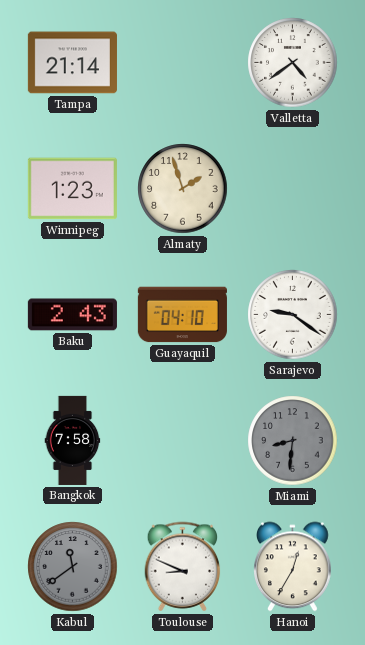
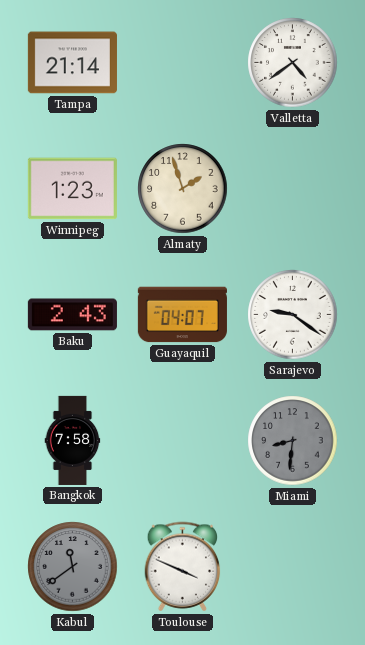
Guayaquil: 04:10 -> 04:07
Toulouse: 8:49 -> 3:49
Hanoi: 12:35 -> none
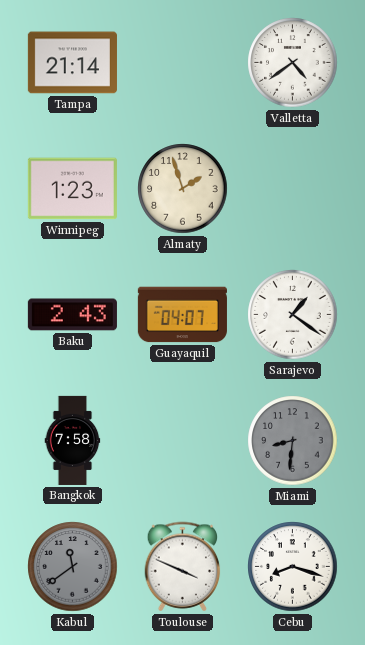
Sarajevo: 9:21 -> 1:21
Cebu: none -> 8:18
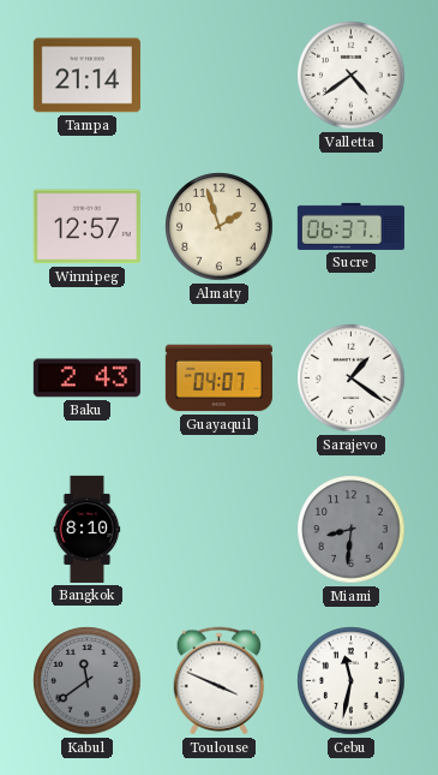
Winnipeg: 1:23 -> 12:57
Sucre: none -> 06:37
Bangkok: 7:58 -> 8:10
Cebu: 8:18 -> 11:32
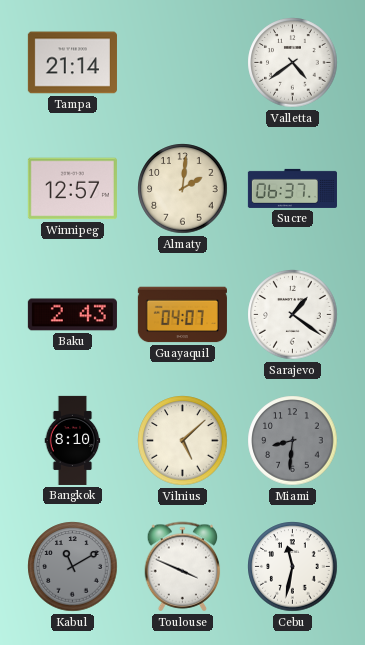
Almaty: 1:57 -> 2:01
Vilnius: none -> 5:08
Kabul: 11:39 -> 11:10
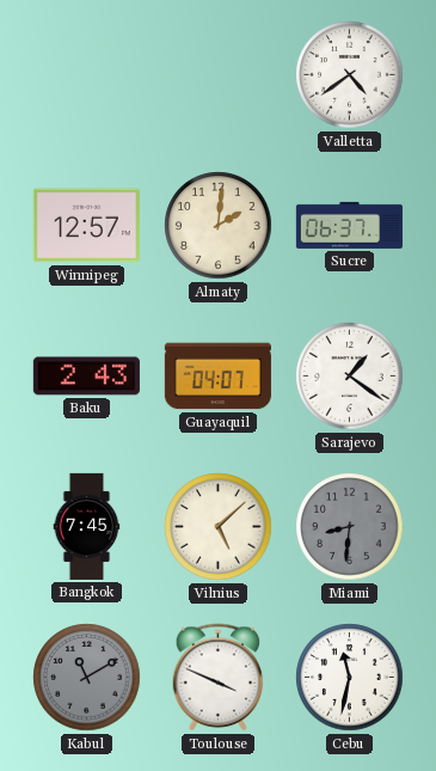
Tampa: 21:14 -> none
Bangkok: 8:10 -> 7:45
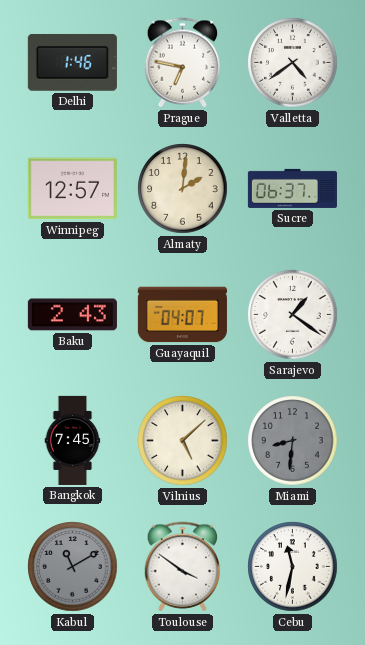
Delhi: none -> 1:46
Prague: none -> 6:47
Toulouse: 3:49 -> 3:51
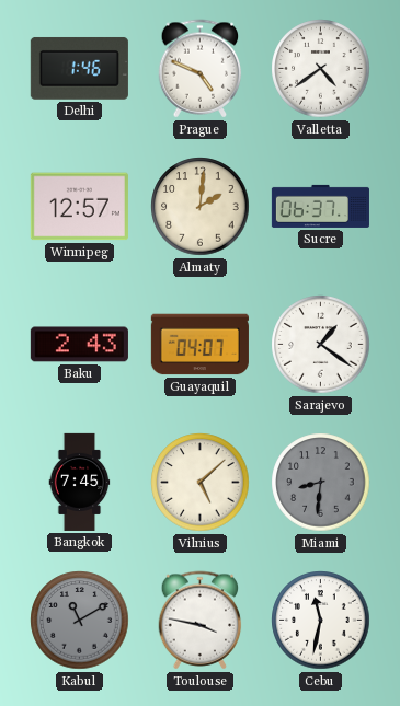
Prague: 6:47 -> 4:49
Toulouse: 3:51 -> 3:47
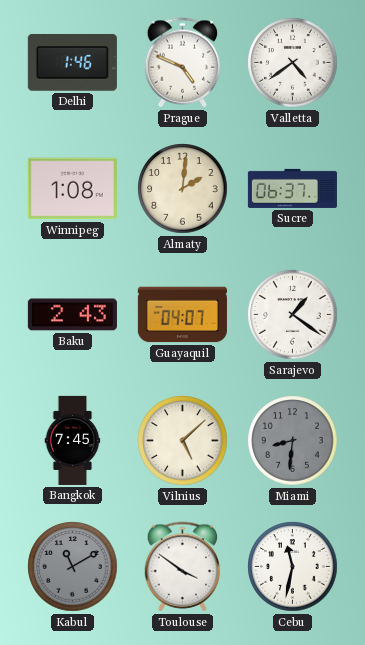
Winnipeg: 12:57 -> 1:08
Toulouse: 3:47 -> 3:51
